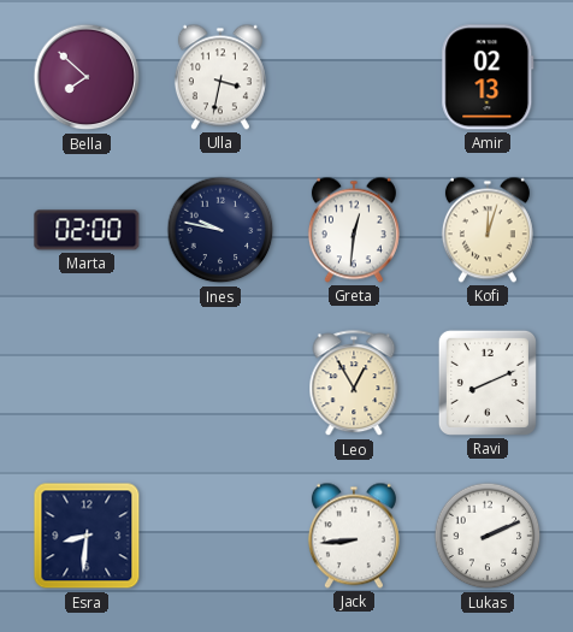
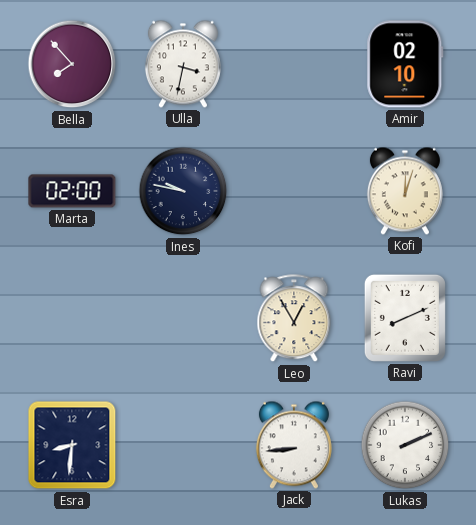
Bella: 7:52 -> 7:53
Amir: 02:13 -> 02:10
Greta: 12:31 -> none
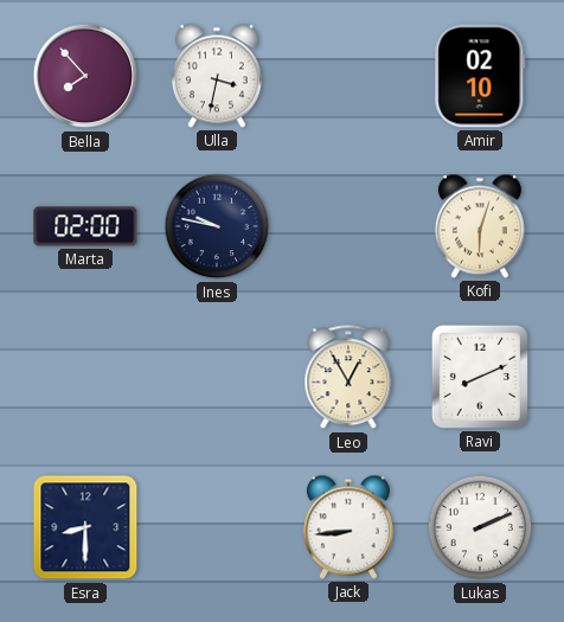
Kofi: 12:03 -> 6:03
Esra: 8:31 -> 8:30
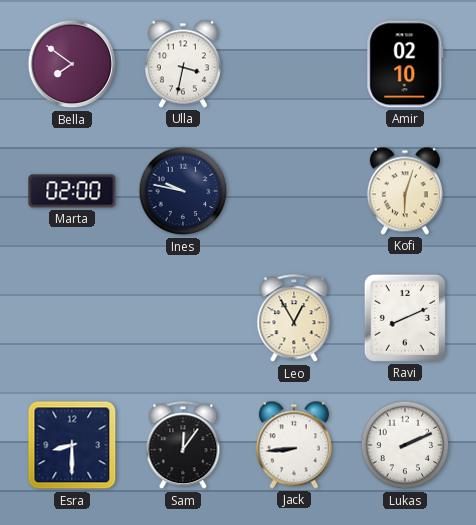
Bella: 7:53 -> 7:51
Sam: none -> 12:06
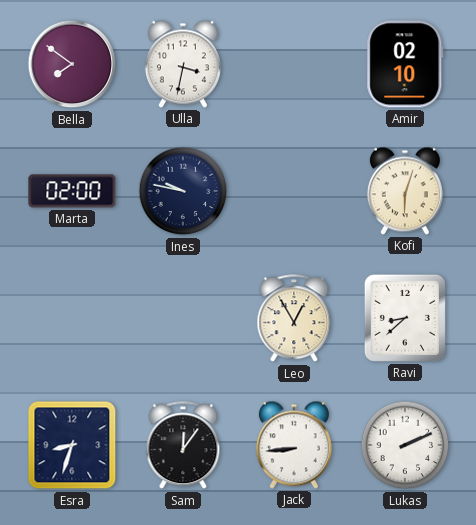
Ravi: 8:11 -> 8:38
Esra: 8:30 -> 8:33
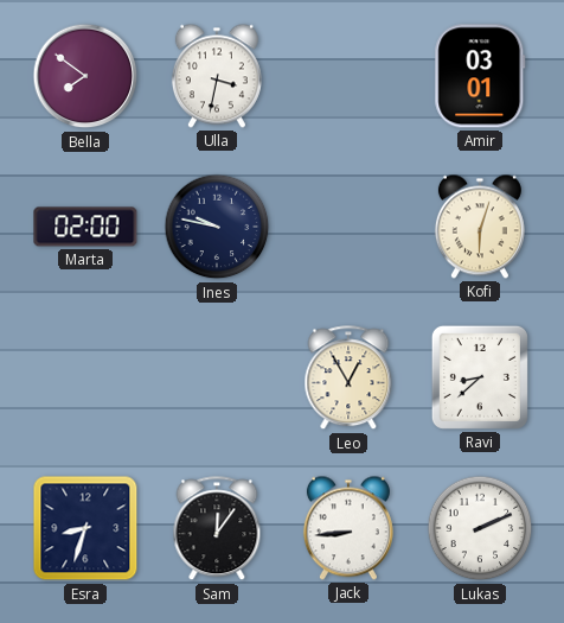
Amir: 02:10 -> 03:01
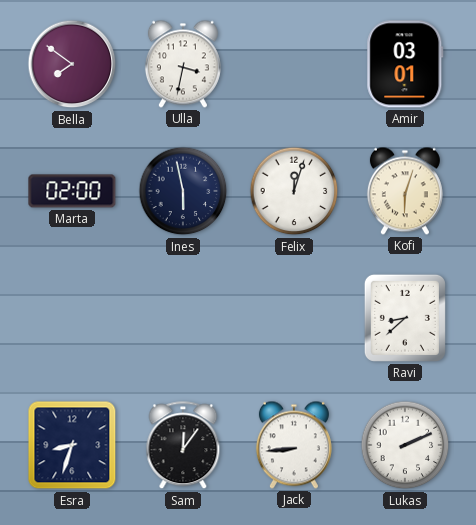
Ines: 9:47 -> 5:58
Felix: none -> 12:03
Leo: 12:55 -> none
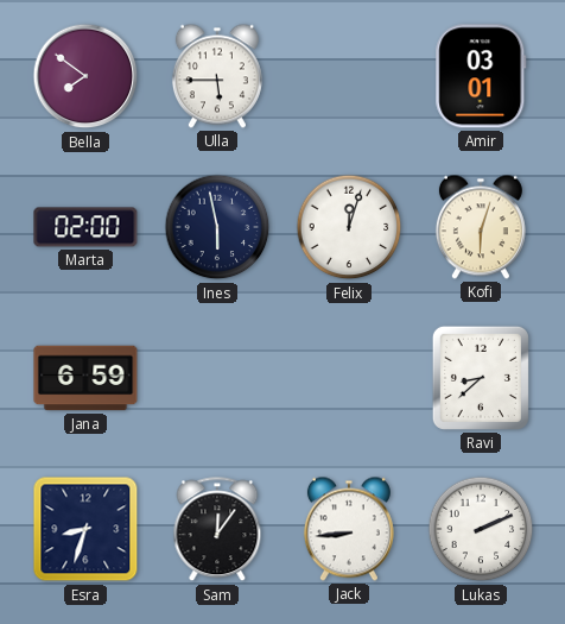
Ulla: 3:32 -> 5:45
Jana: none -> 6:59
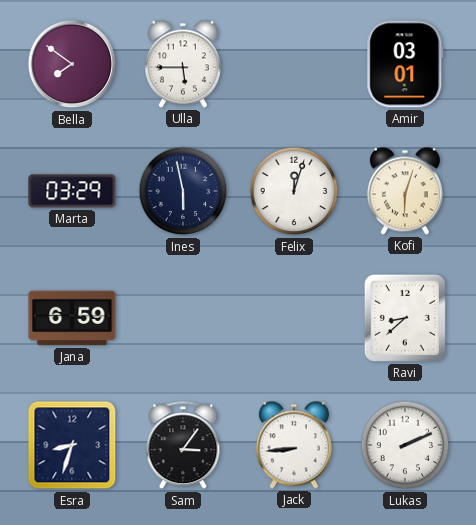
Marta: 02:00 -> 03:29
Sam: 12:06 -> 3:06
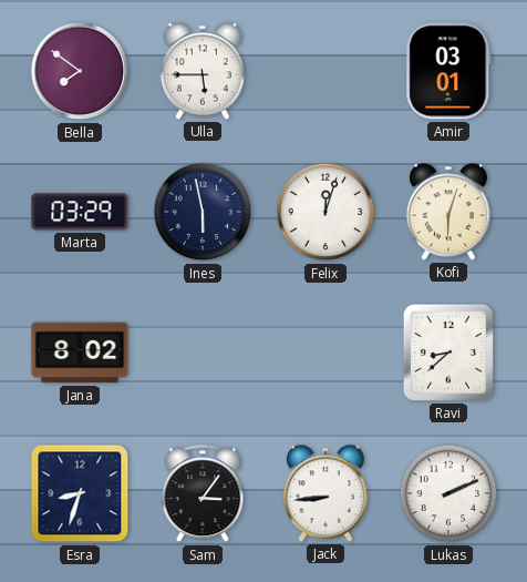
Jana: 6:59 -> 8:02
